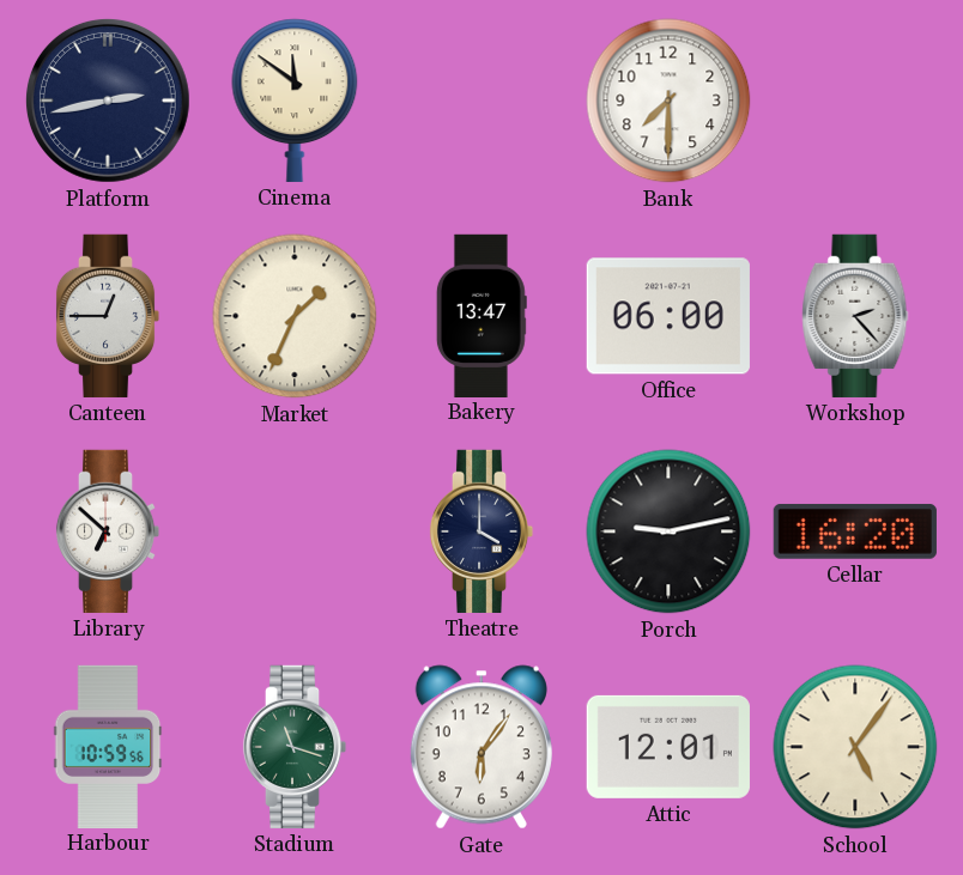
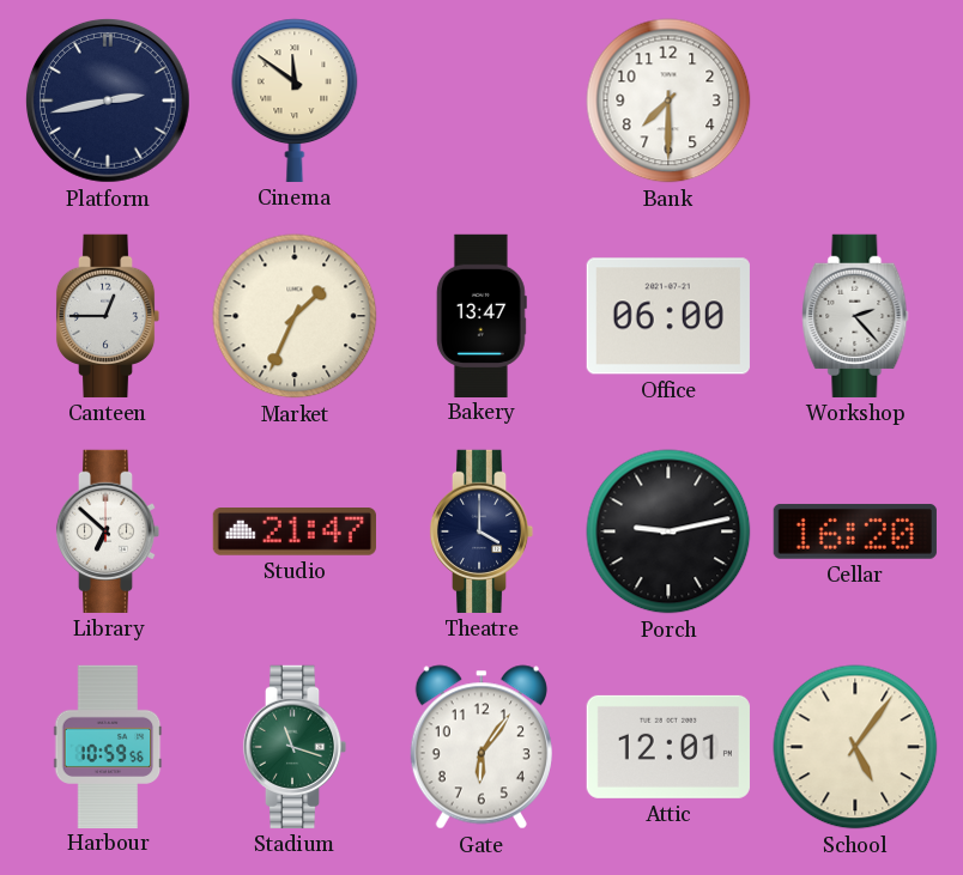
Studio: none -> 21:47
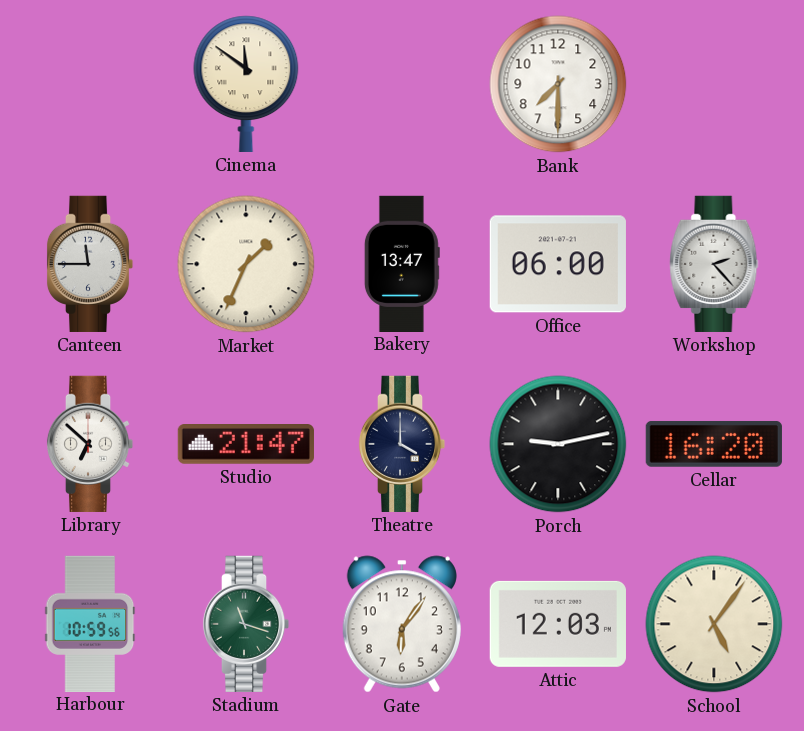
Platform: 2:43 -> none
Canteen: 12:45 -> 11:45
Attic: 12:01 -> 12:03
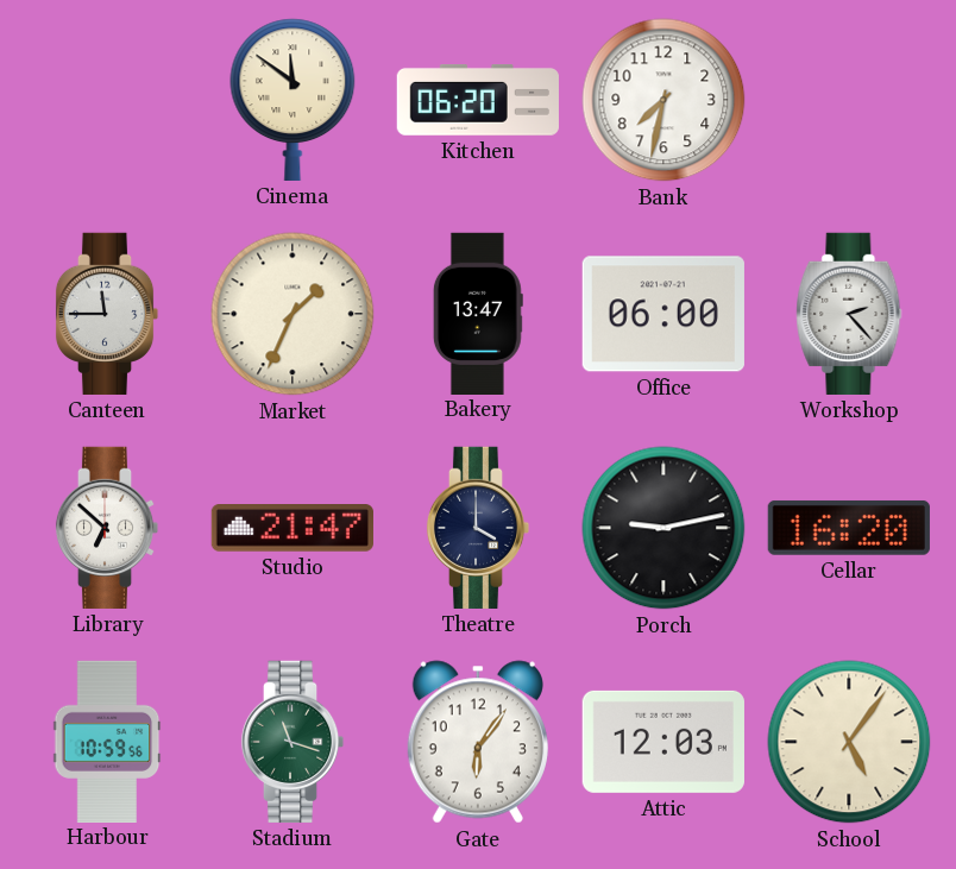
Kitchen: none -> 06:20
Bank: 7:30 -> 7:32
